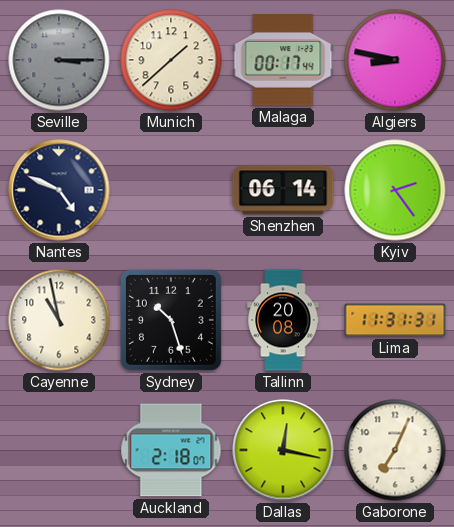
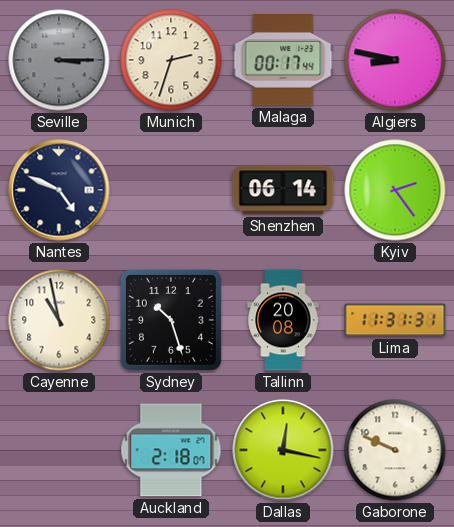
Munich: 1:38 -> 2:33
Gaborone: 7:04 -> 9:49
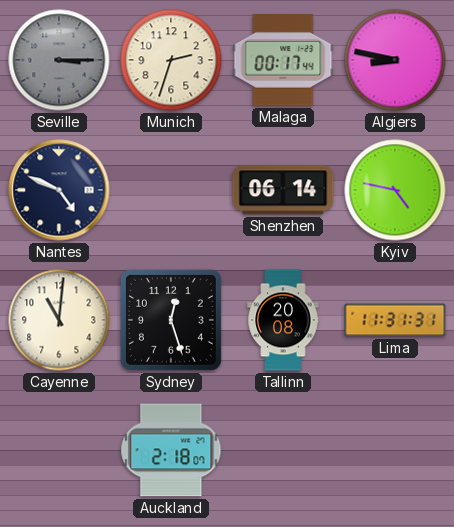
Kyiv: 2:24 -> 4:47
Cayenne: 10:58 -> 11:01
Sydney: 10:27 -> 12:27
Dallas: 12:17 -> none
Gaborone: 9:49 -> none
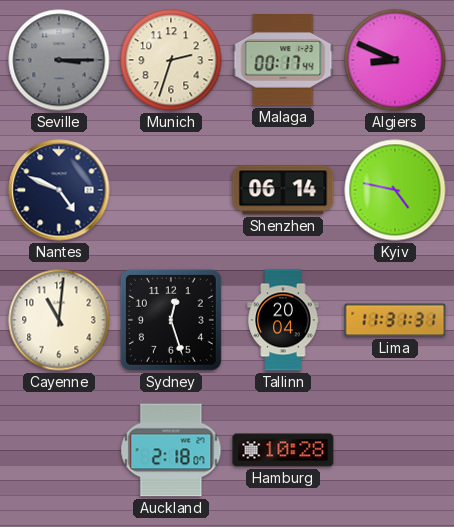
Algiers: 8:47 -> 8:49
Tallinn: 20:08 -> 20:04
Hamburg: none -> 10:28
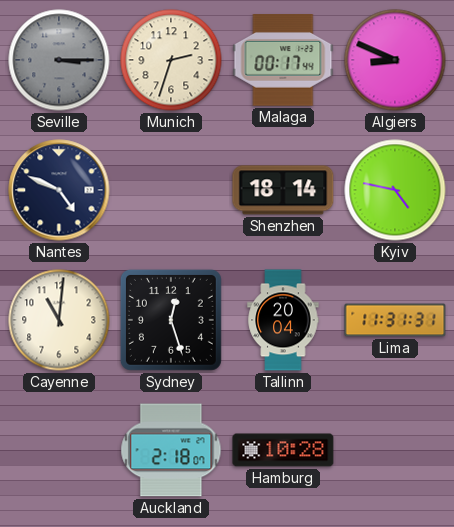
Shenzhen: 06:14 -> 18:14
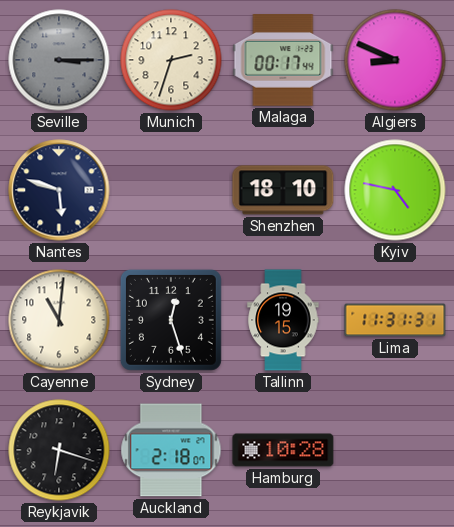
Nantes: 4:49 -> 5:48
Shenzhen: 18:14 -> 18:10
Tallinn: 20:04 -> 19:15
Reykjavik: none -> 6:18
